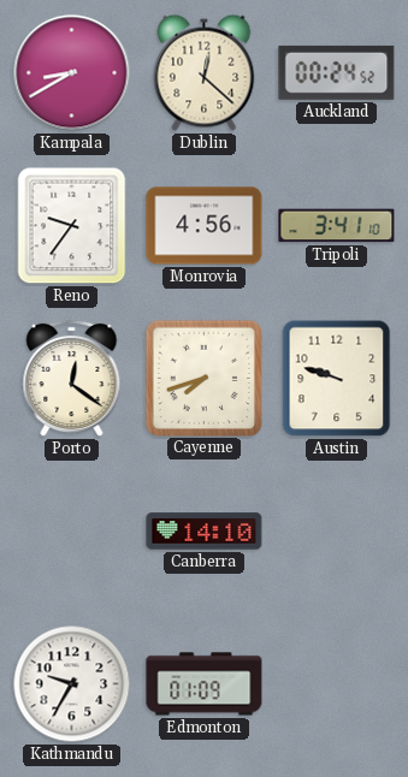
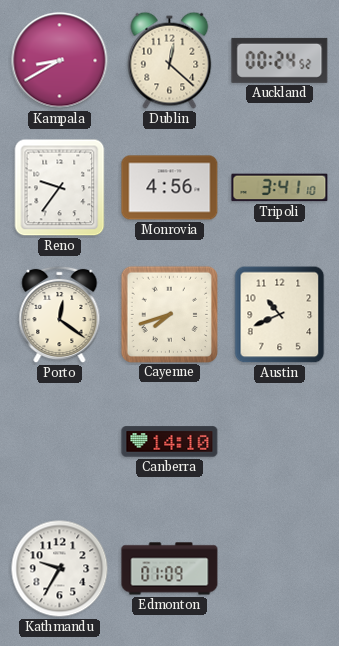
Austin: 9:48 -> 10:41
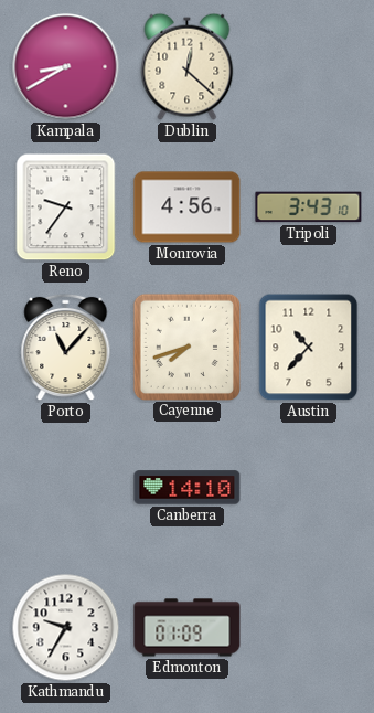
Auckland: 00:24 -> none
Tripoli: 3:41 -> 3:43
Porto: 12:21 -> 11:07
Austin: 10:41 -> 10:37
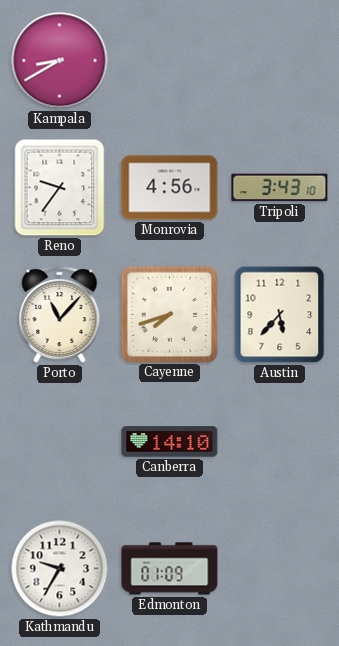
Dublin: 12:22 -> none
Austin: 10:37 -> 5:37
